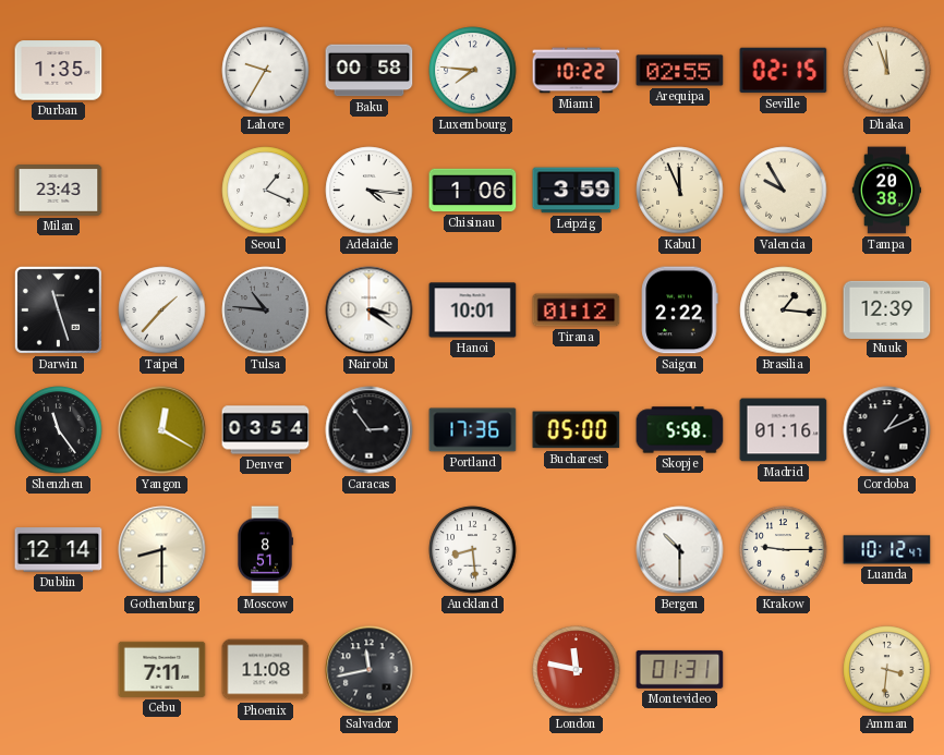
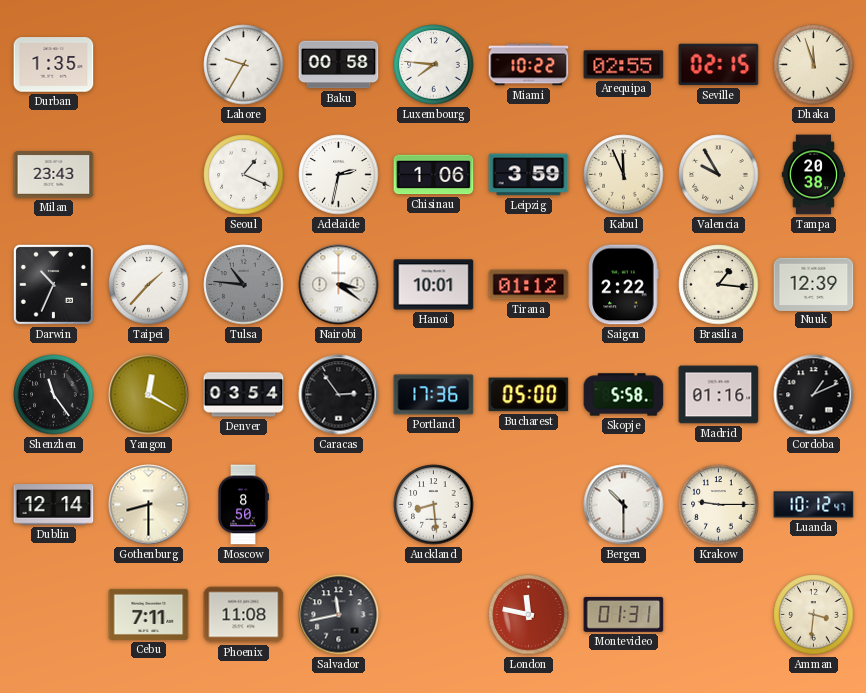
Adelaide: 4:16 -> 2:32
Darwin: 11:27 -> 10:34
Moscow: 8:51 -> 8:50
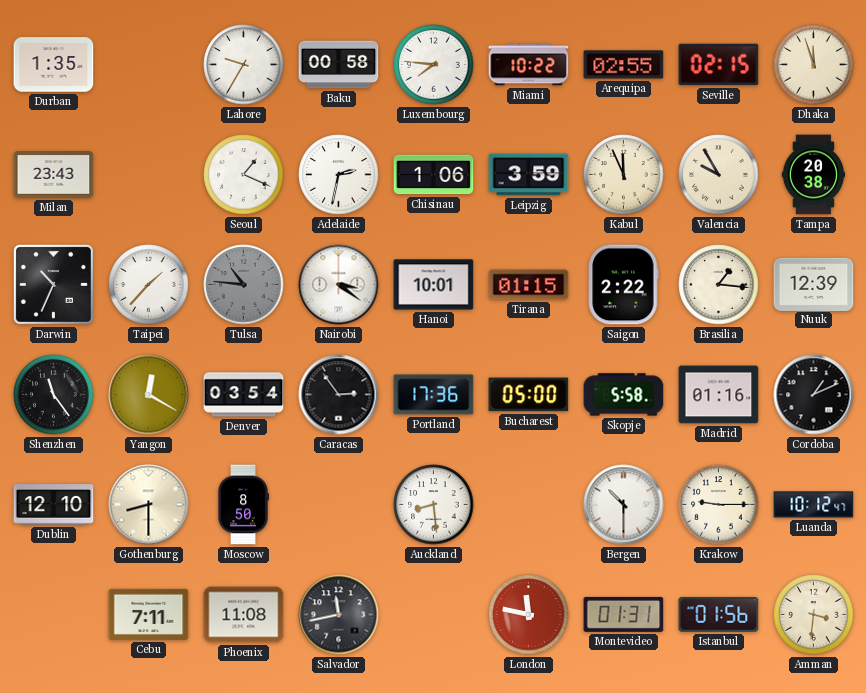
Tirana: 01:12 -> 01:15
Dublin: 12:14 -> 12:10
Istanbul: none -> 01:56
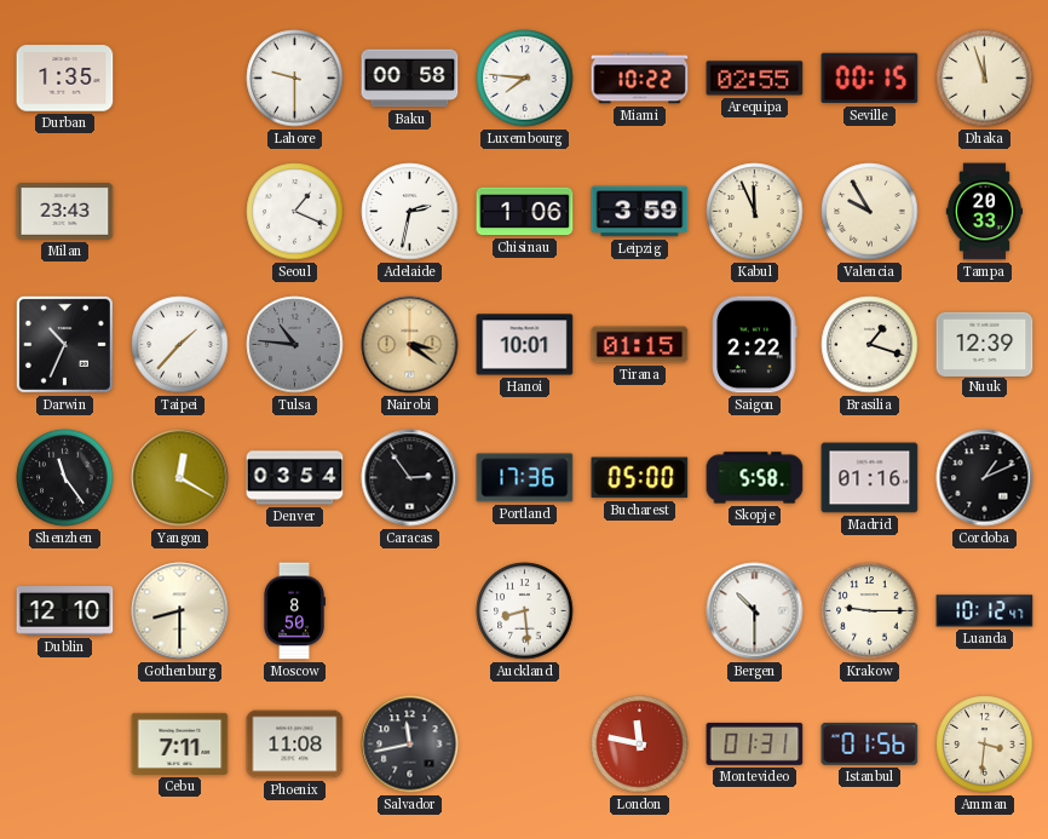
Lahore: 9:35 -> 9:30
Seville: 02:15 -> 00:15
Tampa: 20:38 -> 20:33
Nairobi dial: white -> champagne
Brasilia: 1:16 -> 1:18
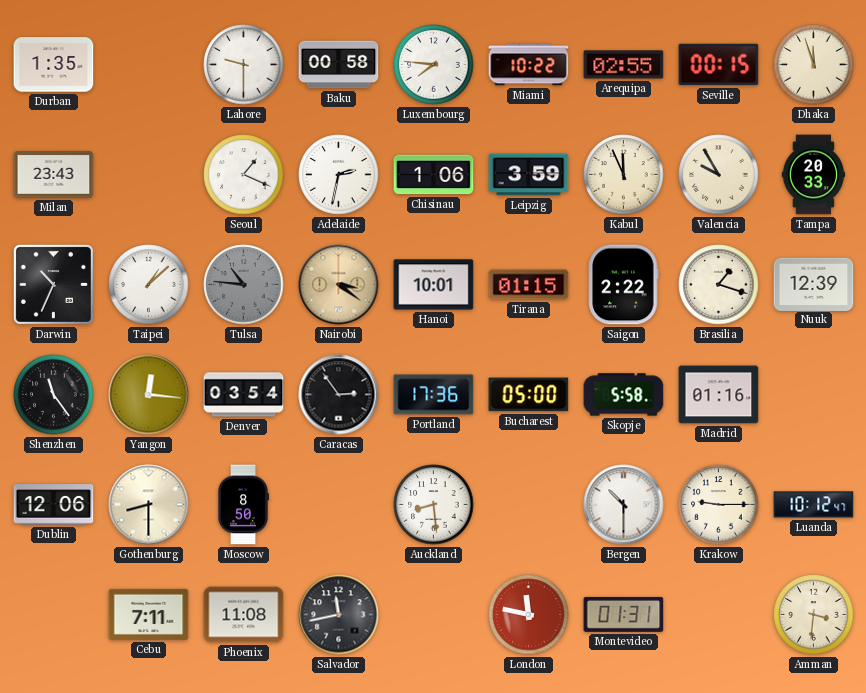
Taipei: 1:37 -> 1:08
Yangon: 12:20 -> 12:16
Cordoba: 1:11 -> none
Dublin: 12:10 -> 12:06
Istanbul: 01:56 -> none
